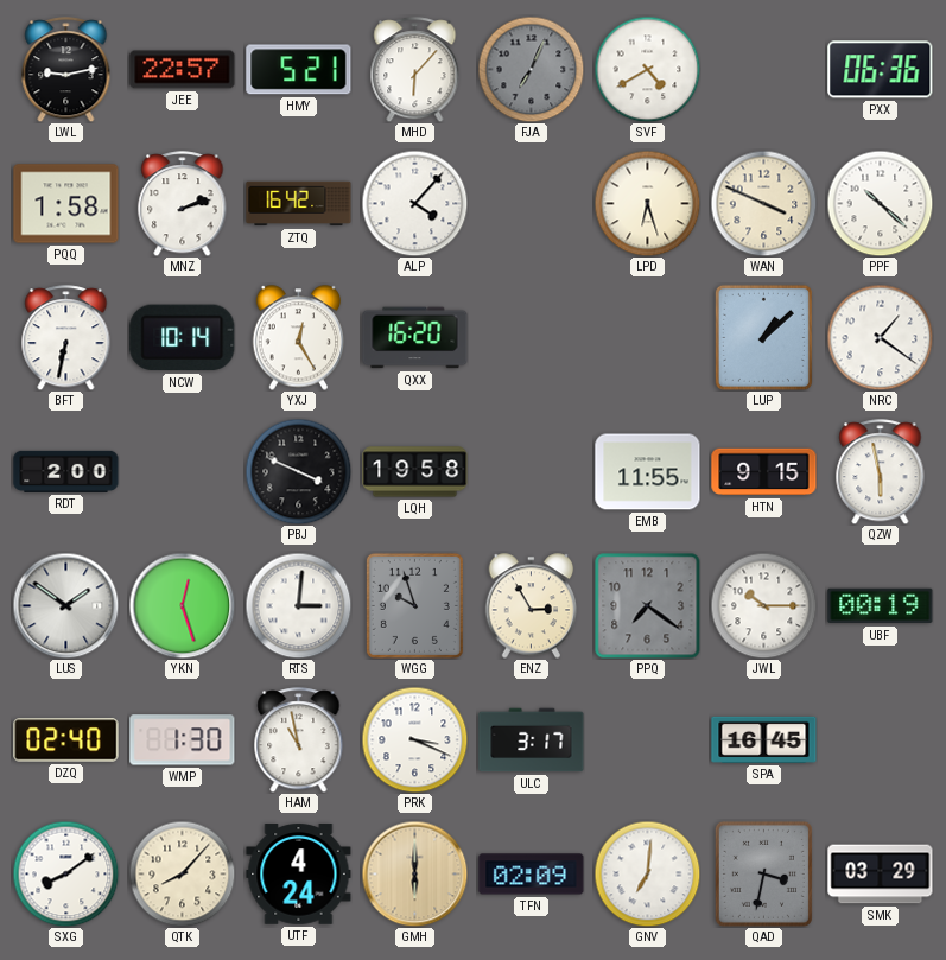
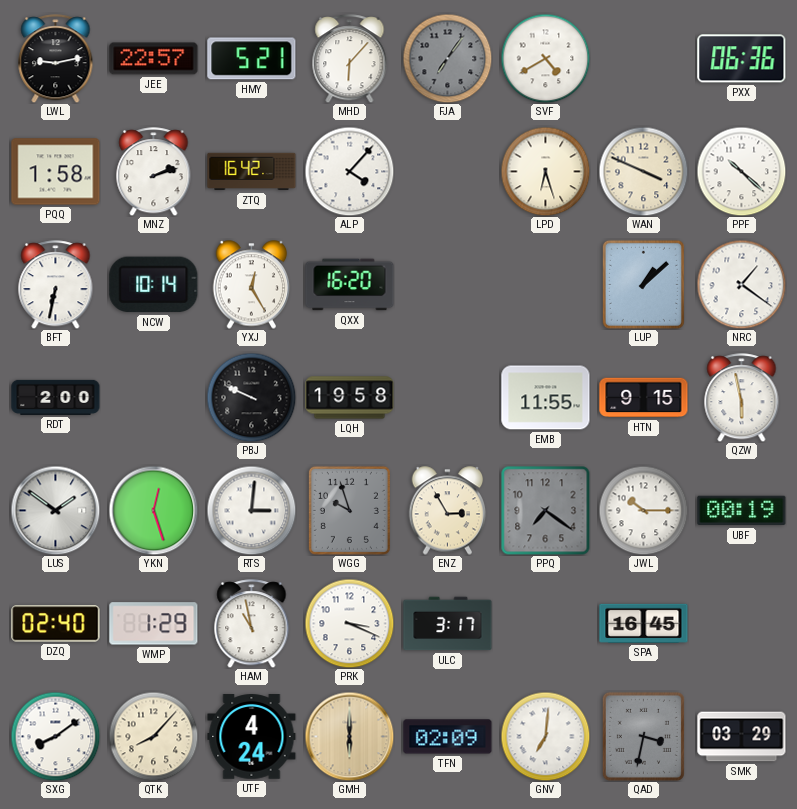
FJA: 7:04 -> 7:06
PBJ: 3:49 -> 9:49
WMP: 1:30 -> 1:29
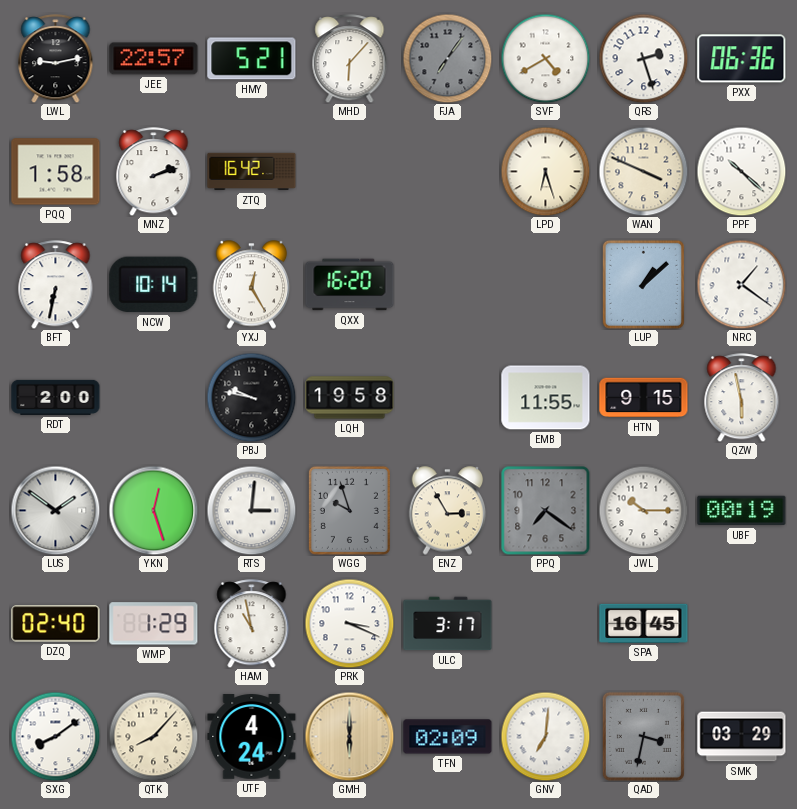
QRS: none -> 2:27
ALP: 4:07 -> none
PBJ: 9:49 -> 9:47
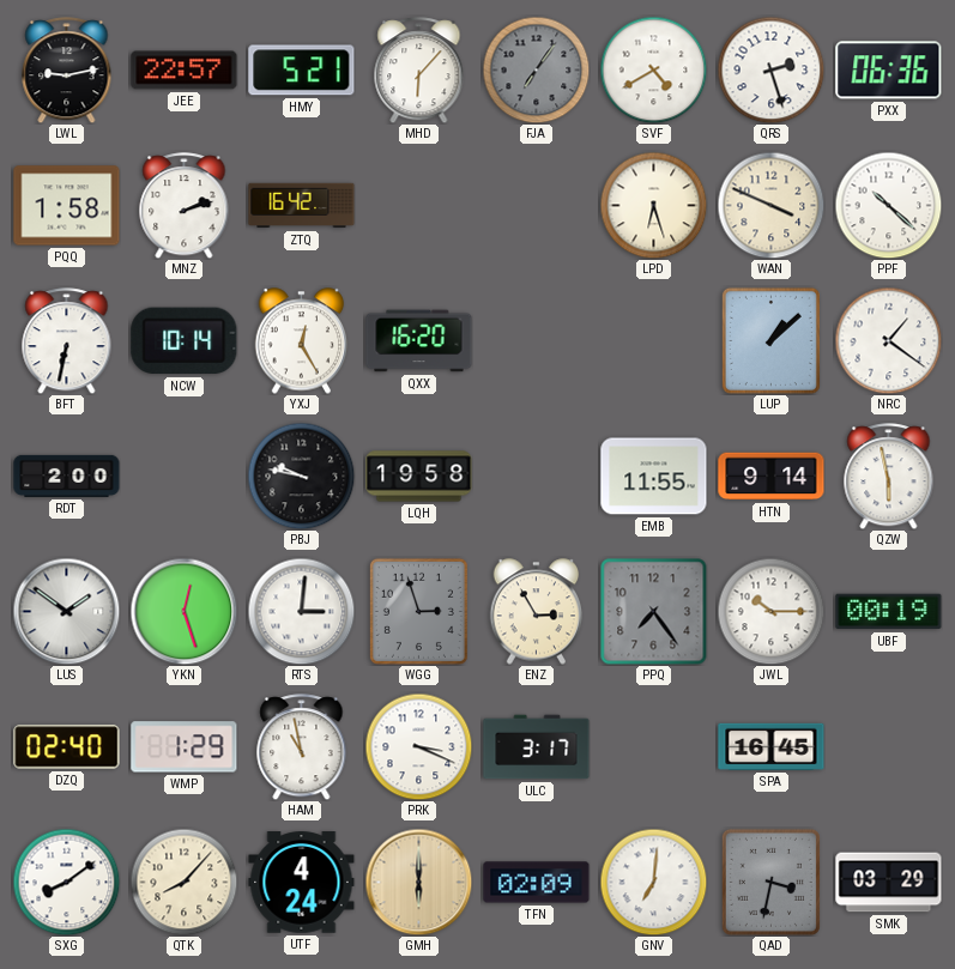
HTN: 9:15 -> 9:14
WGG: 9:57 -> 2:57
PPQ: 7:21 -> 7:24
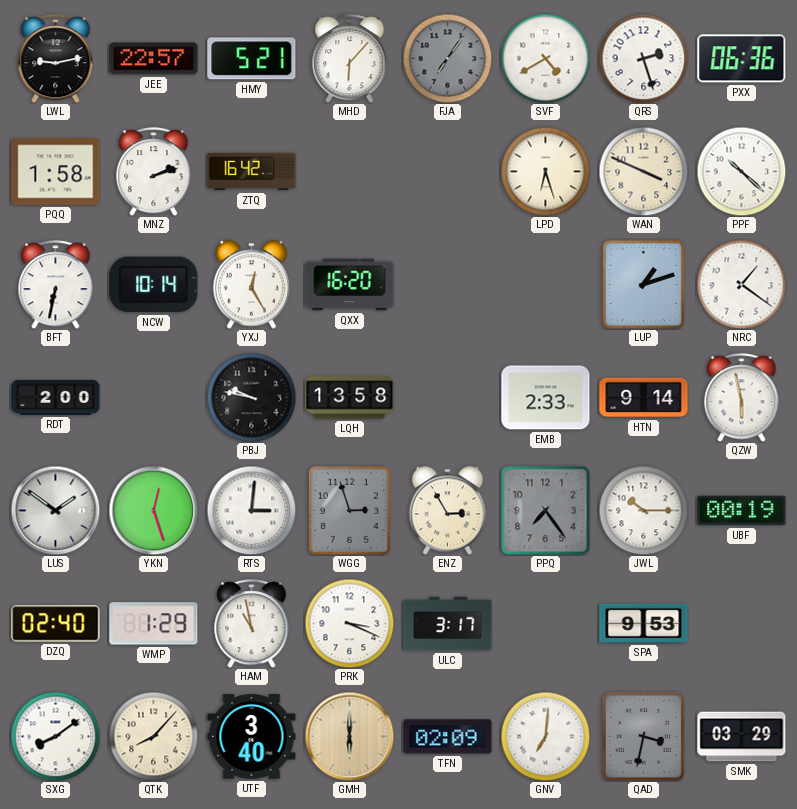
LUP: 1:08 -> 1:12
LQH: 19:58 -> 13:58
EMB: 11:55 -> 2:33
SPA: 16:45 -> 9:53
UTF: 4:24 -> 3:40
